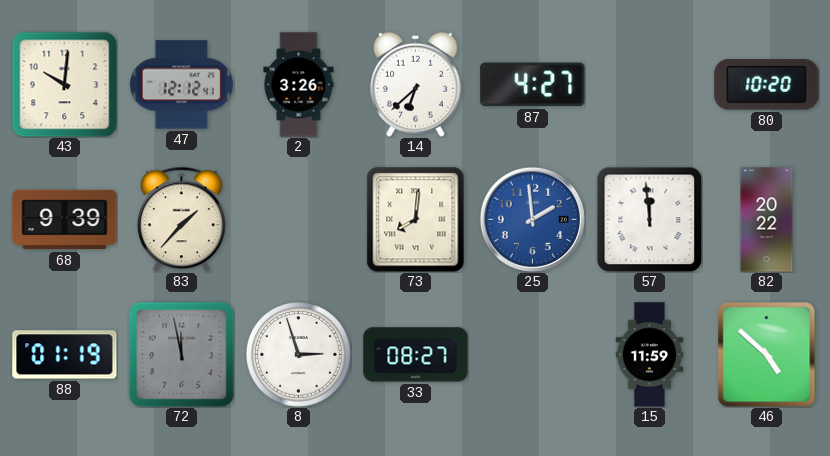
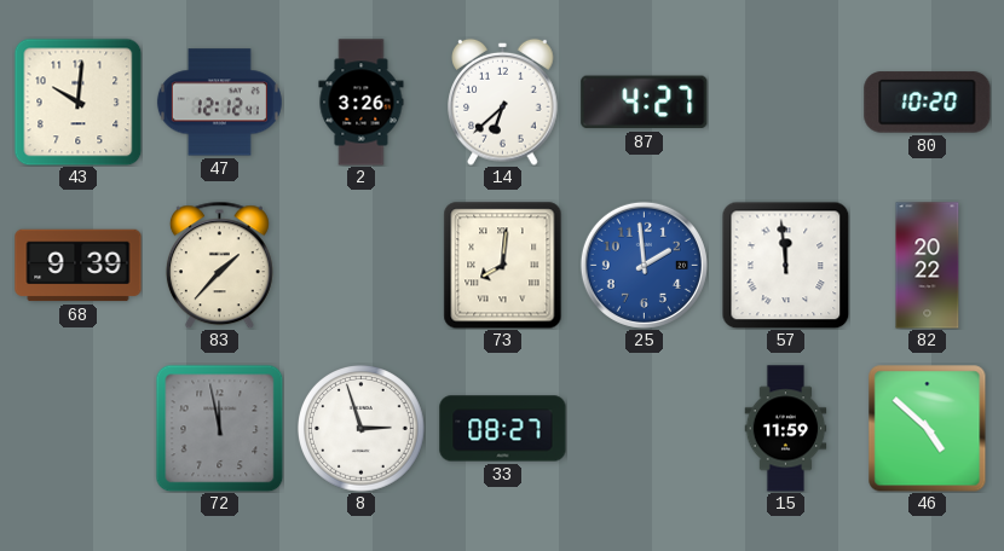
88: 01:19 -> none
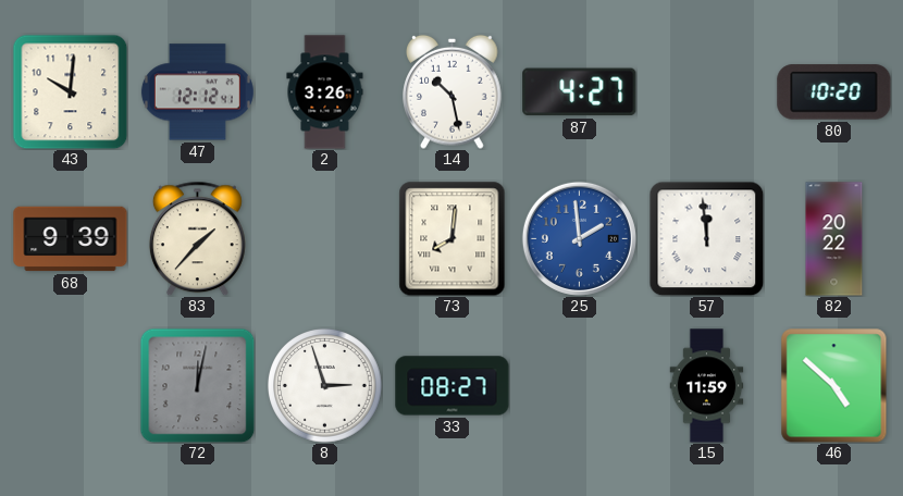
14: 6:38 -> 10:28
72: 11:58 -> 12:02
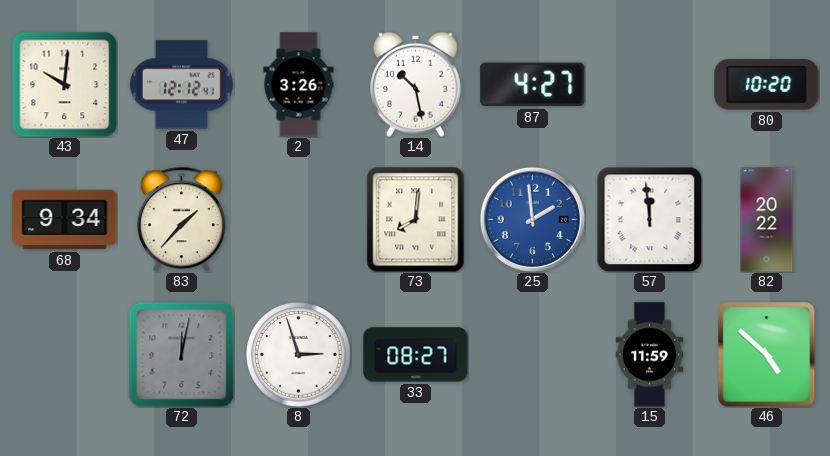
68: 9:39 -> 9:34
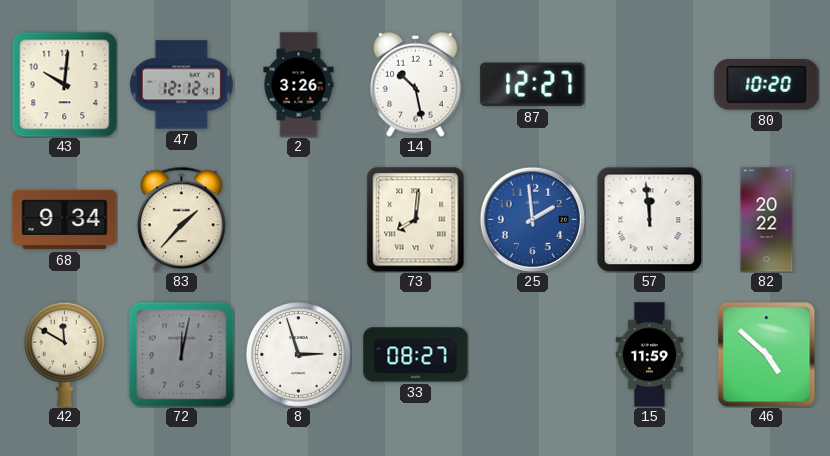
87: 4:27 -> 12:27
42: none -> 11:50
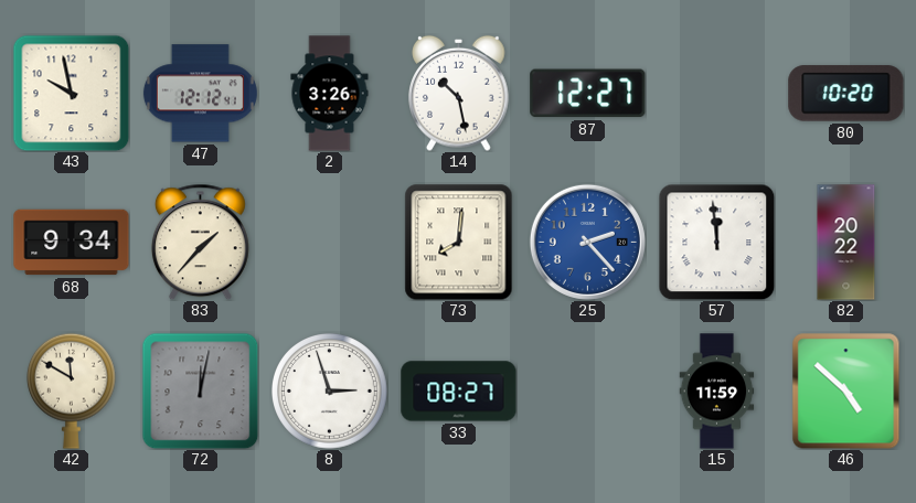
43: 10:01 -> 9:58
25: 1:59 -> 2:23
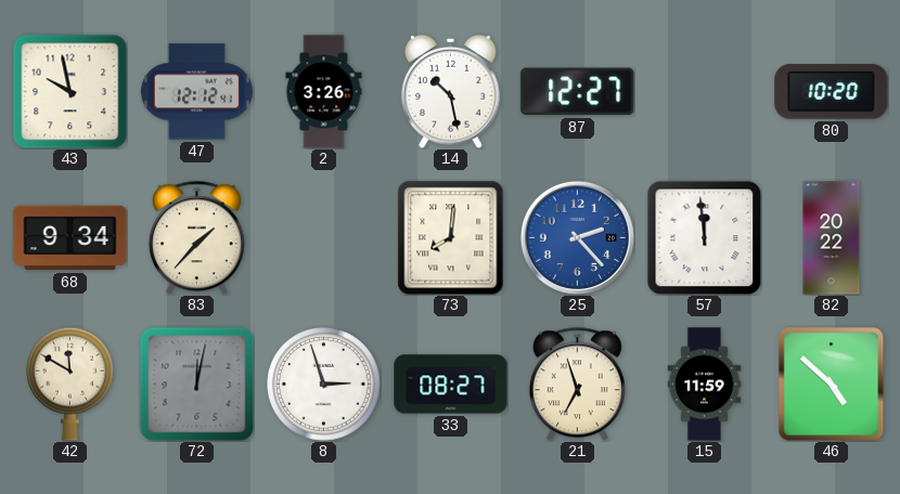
21: none -> 6:57
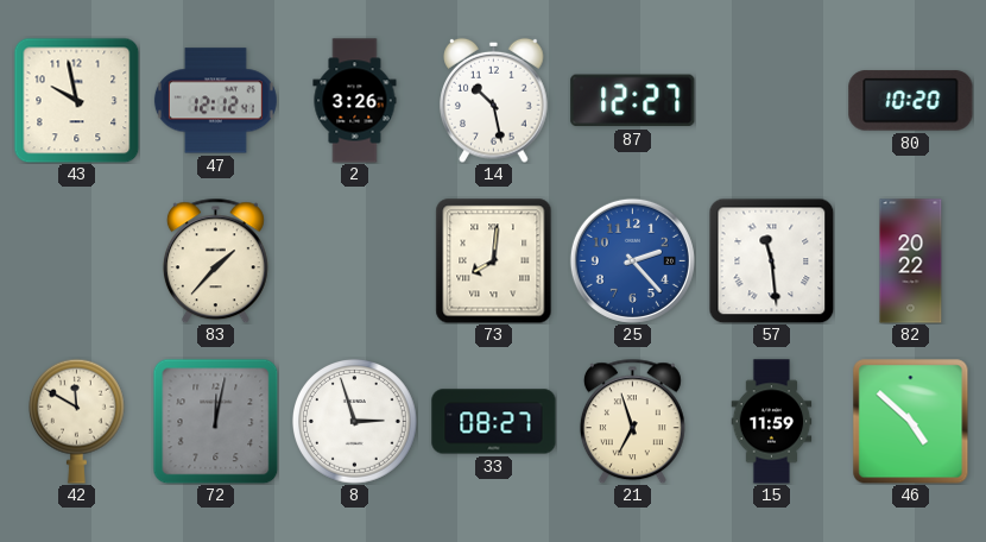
68: 9:34 -> none
57: 11:59 -> 11:29
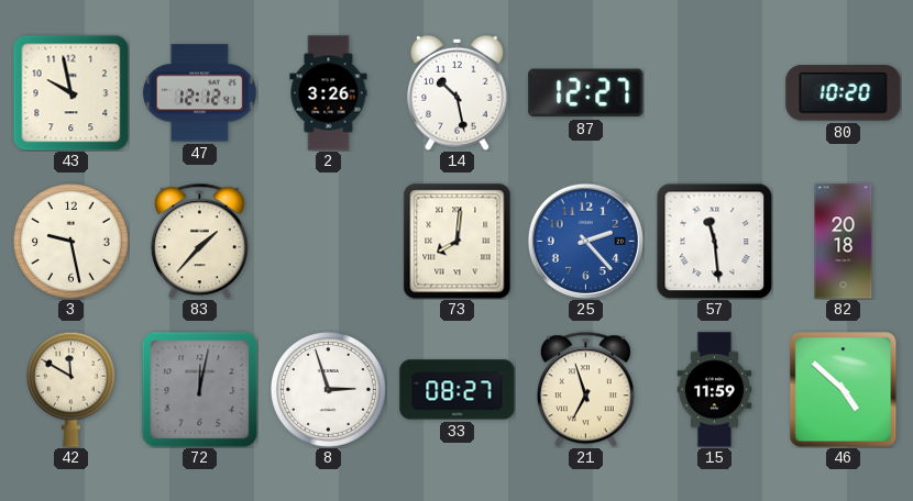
3: none -> 9:28
82: 20:22 -> 20:18
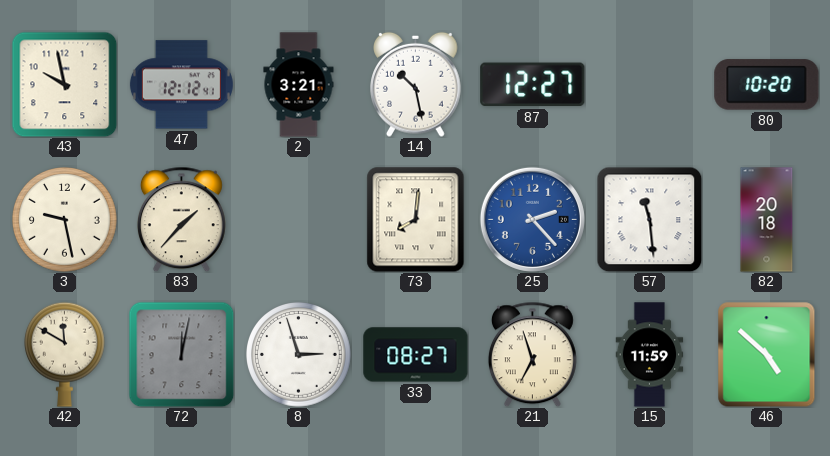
2: 3:26 -> 3:21
